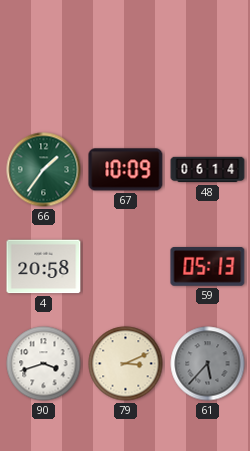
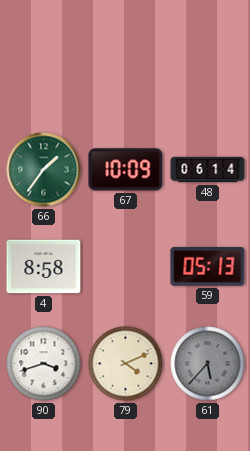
4: 20:58 -> 8:58
79: 3:11 -> 4:11
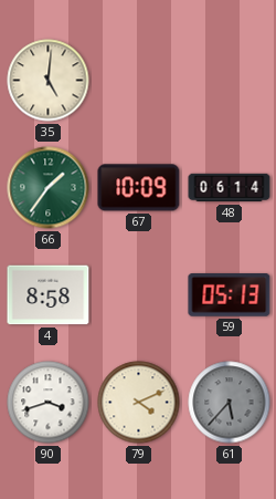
35: none -> 5:01
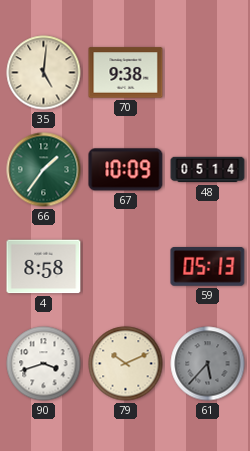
70: none -> 9:38
48: 06:14 -> 05:14
79: 4:11 -> 10:11
